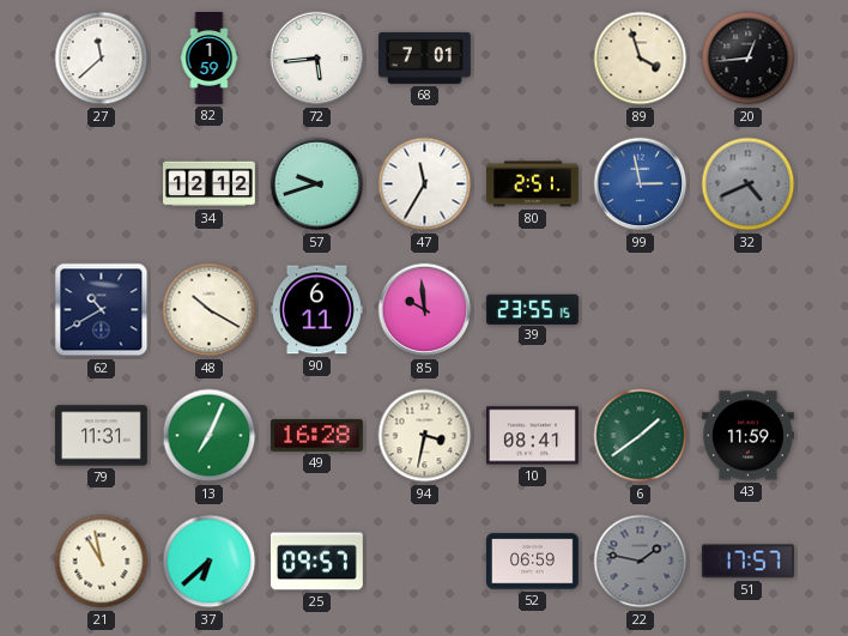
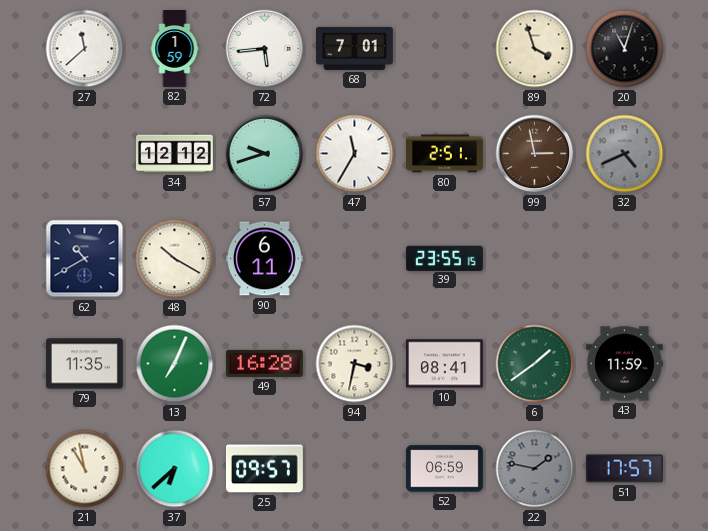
20: 12:44 -> 11:03
99 dial: blue -> brown
85: 9:59 -> none
79: 11:31 -> 11:35
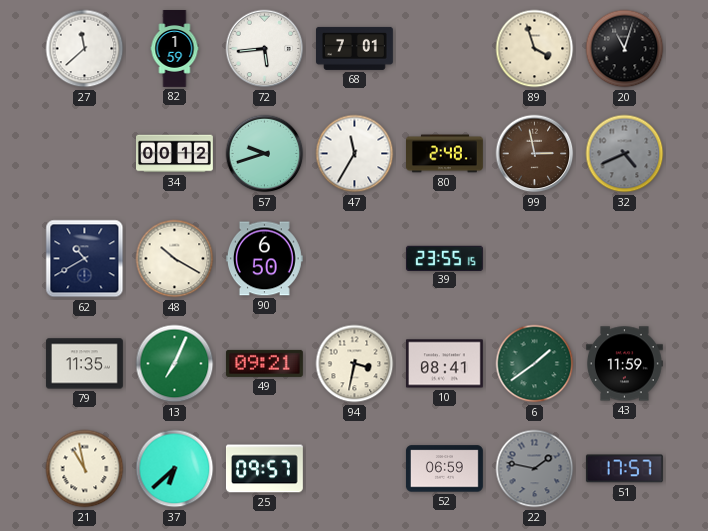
34: 12:12 -> 00:12
80: 2:51 -> 2:48
90: 6:11 -> 6:50
49: 16:28 -> 09:21
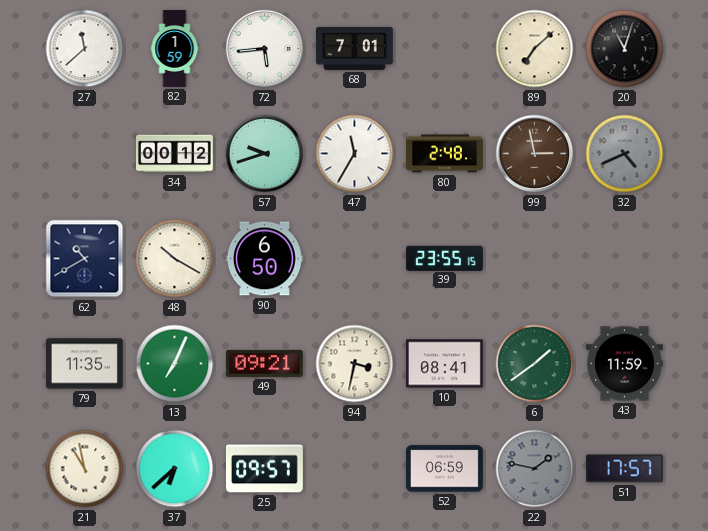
89: 3:57 -> 7:08
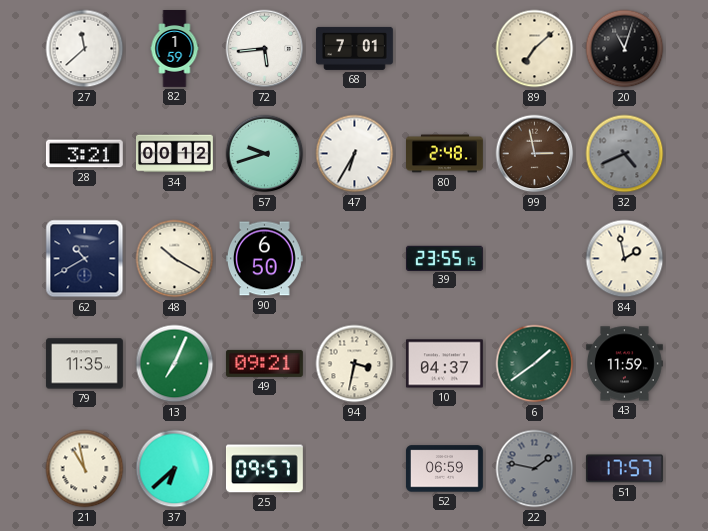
28: none -> 3:21
47: 11:35 -> 6:35
84: none -> 1:58
10: 08:41 -> 04:37
